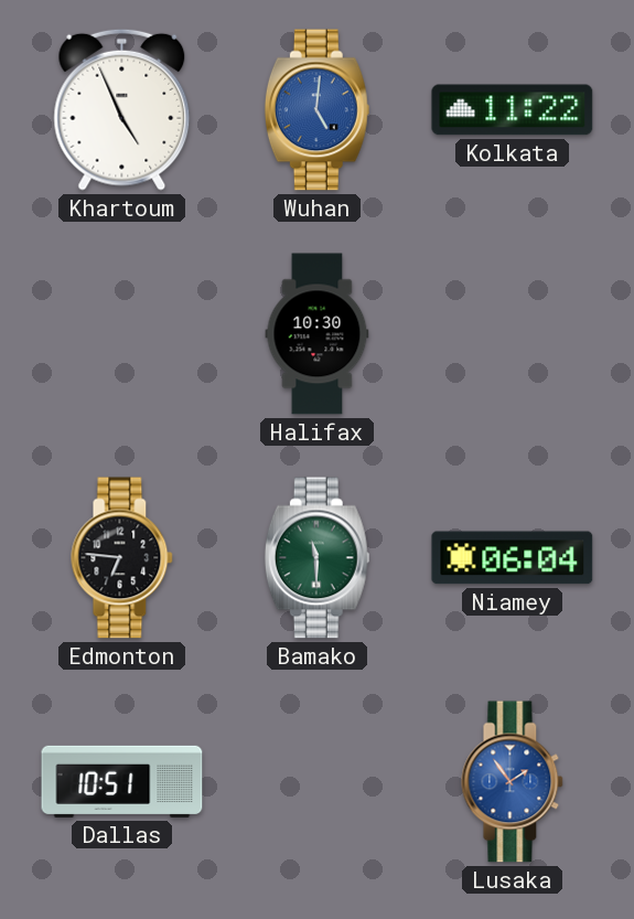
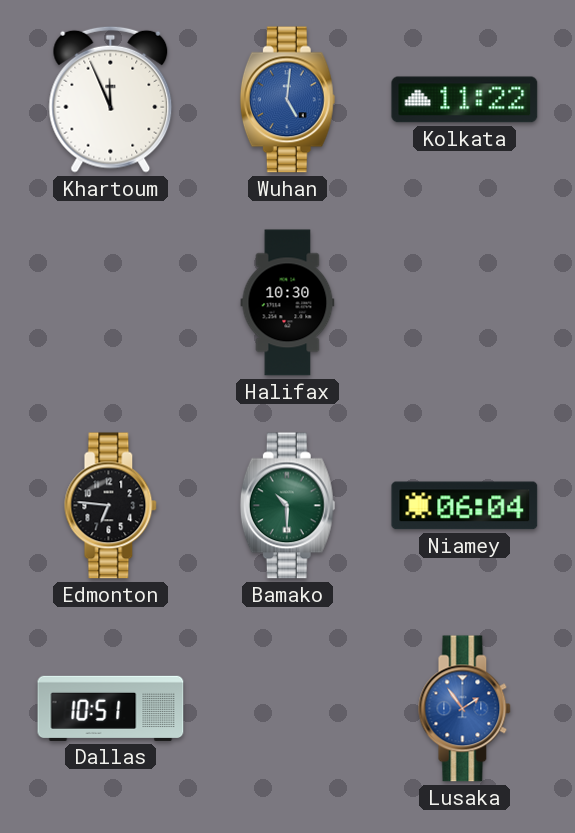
Khartoum: 4:56 -> 11:56
Bamako: 11:30 -> 10:30
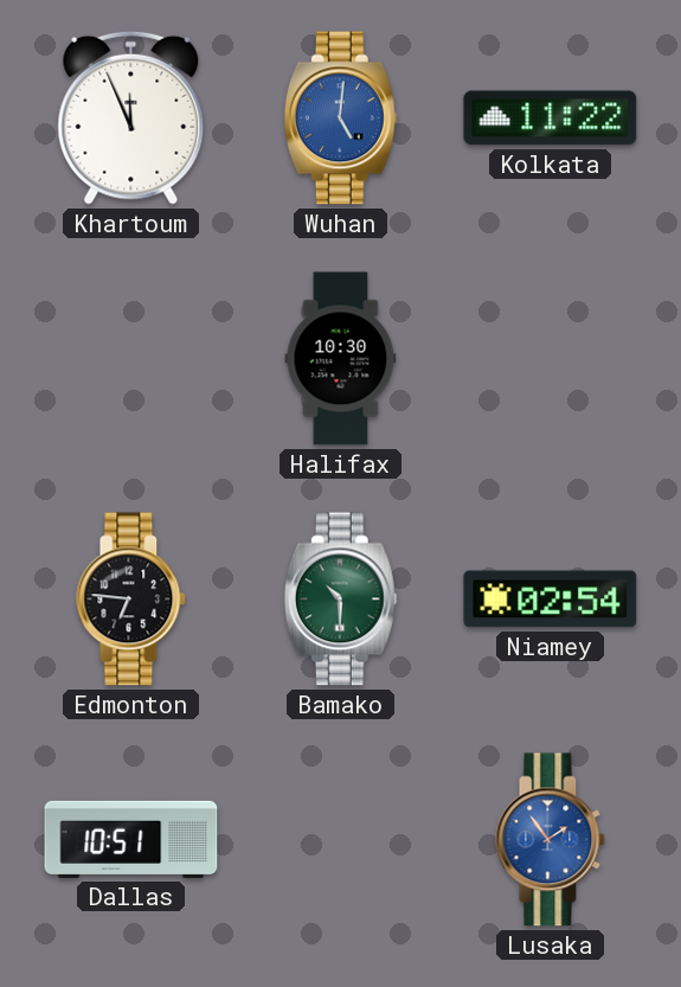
Niamey: 06:04 -> 02:54
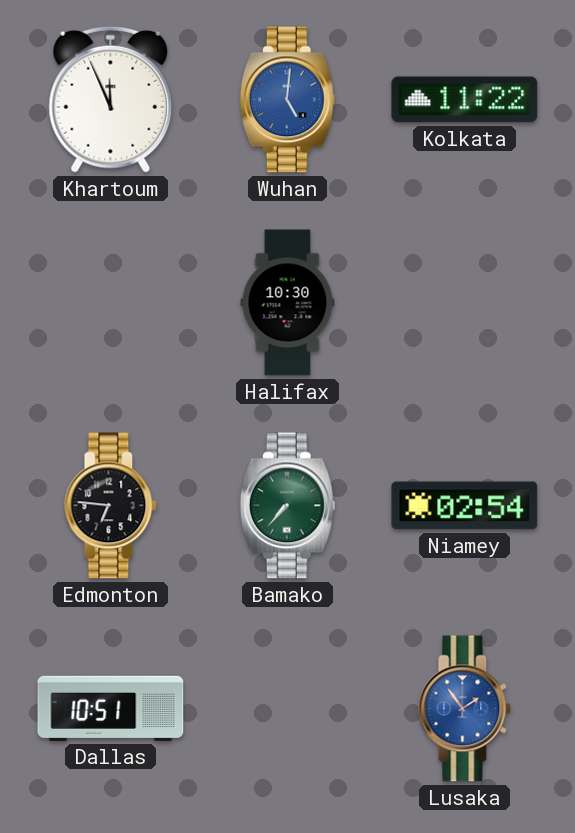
Bamako: 10:30 -> 7:37
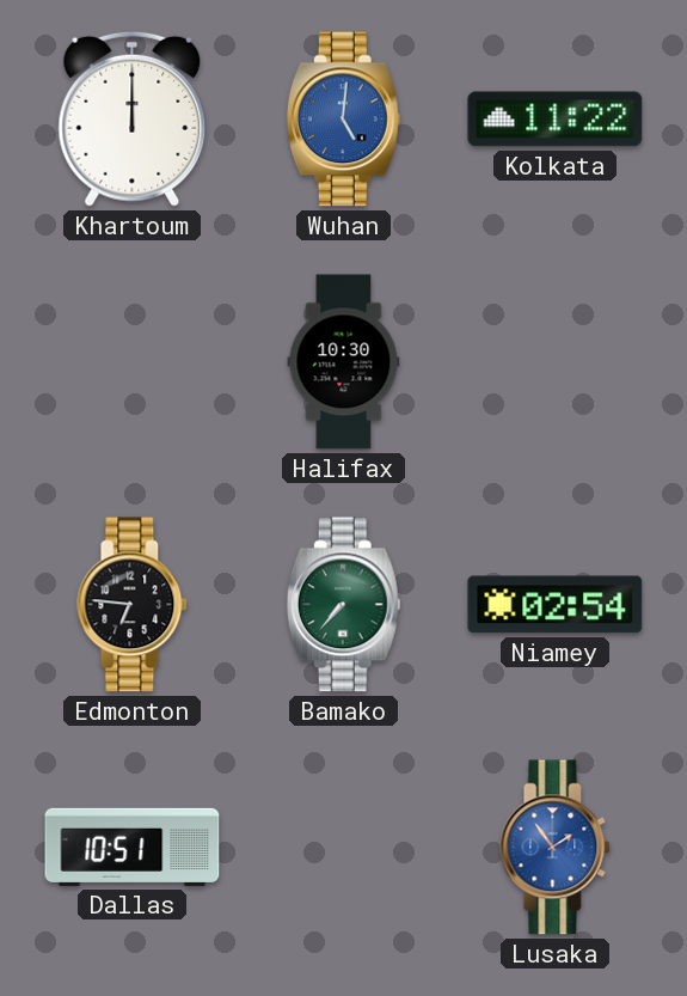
Khartoum: 11:56 -> 12:00
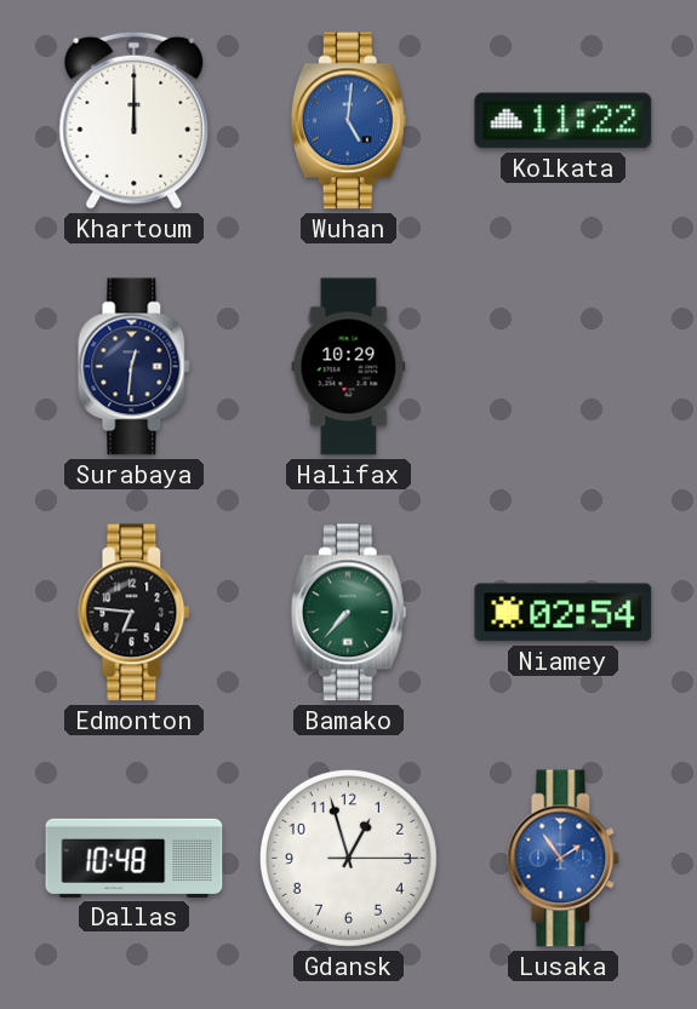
Surabaya: none -> 12:31
Halifax: 10:30 -> 10:29
Dallas: 10:51 -> 10:48
Gdansk: none -> 12:57
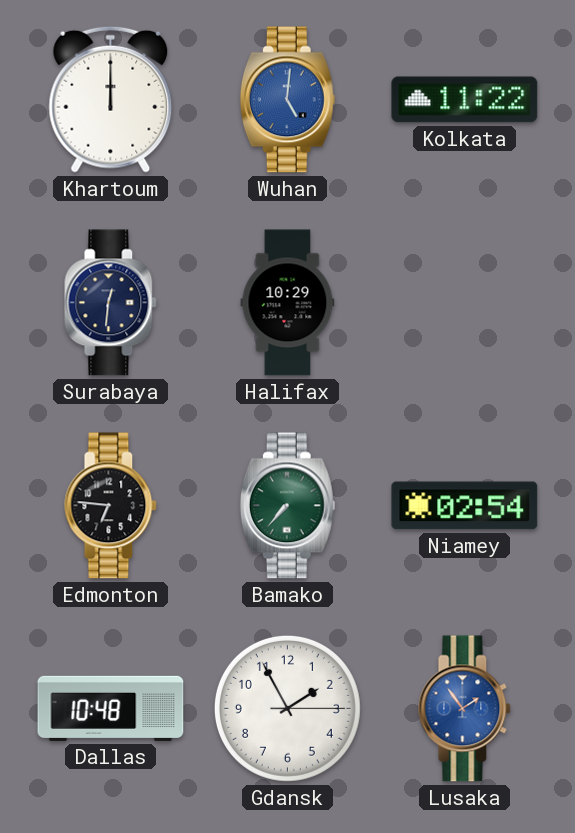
Gdansk: 12:57 -> 1:55
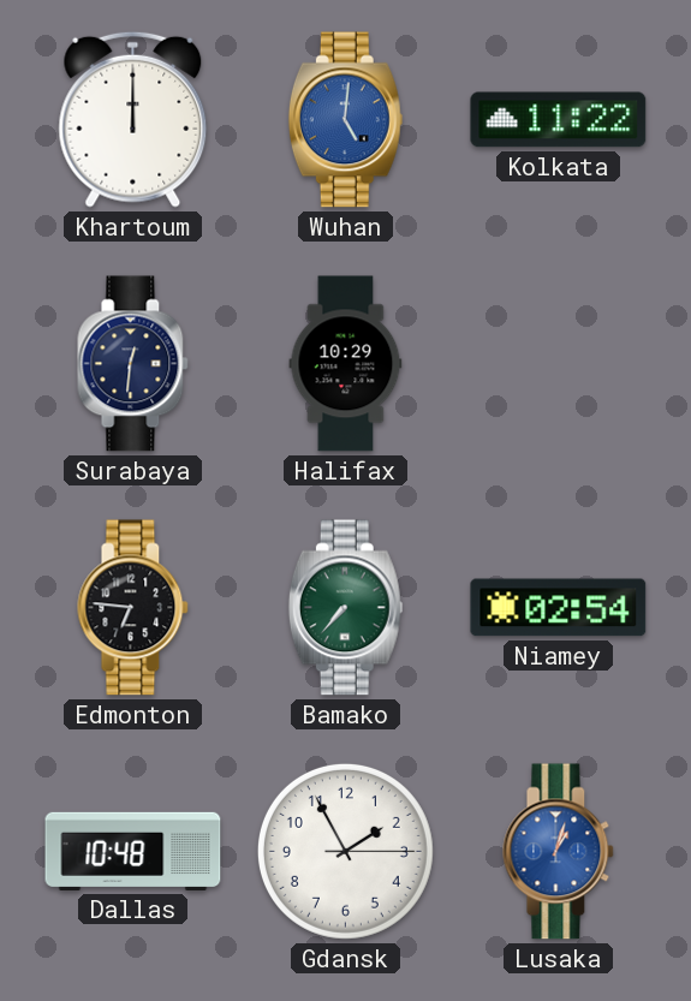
Lusaka: 1:54 -> 1:03
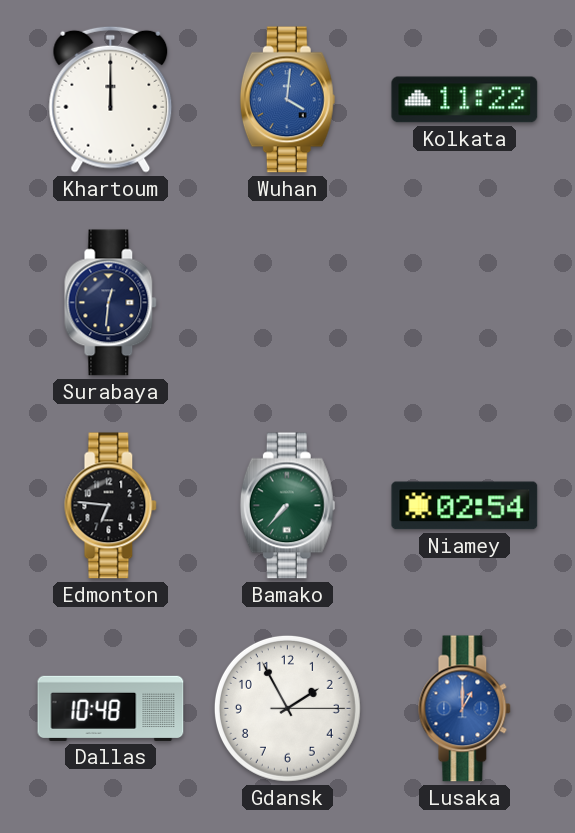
Wuhan: 5:01 -> 4:01
Halifax: 10:29 -> none
Lusaka: 1:03 -> 1:00
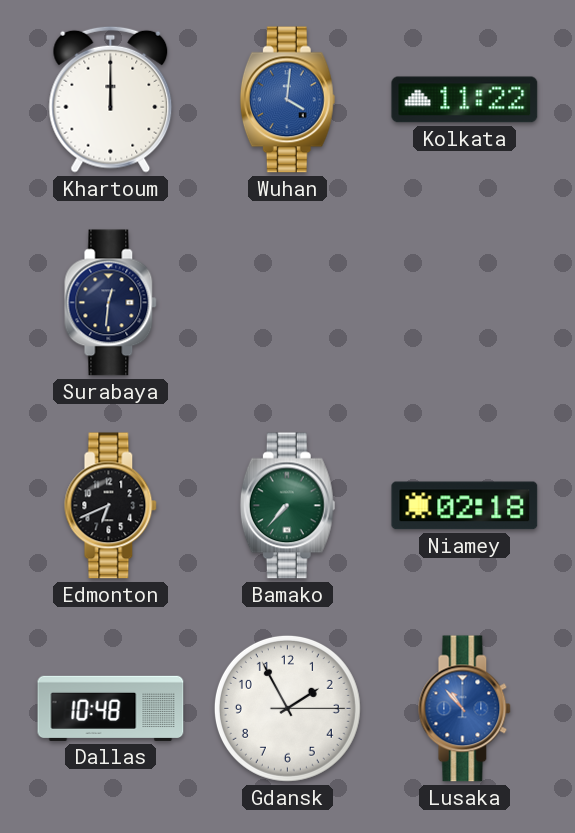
Edmonton: 6:46 -> 6:41
Niamey: 02:54 -> 02:18
Lusaka: 1:00 -> 10:53
